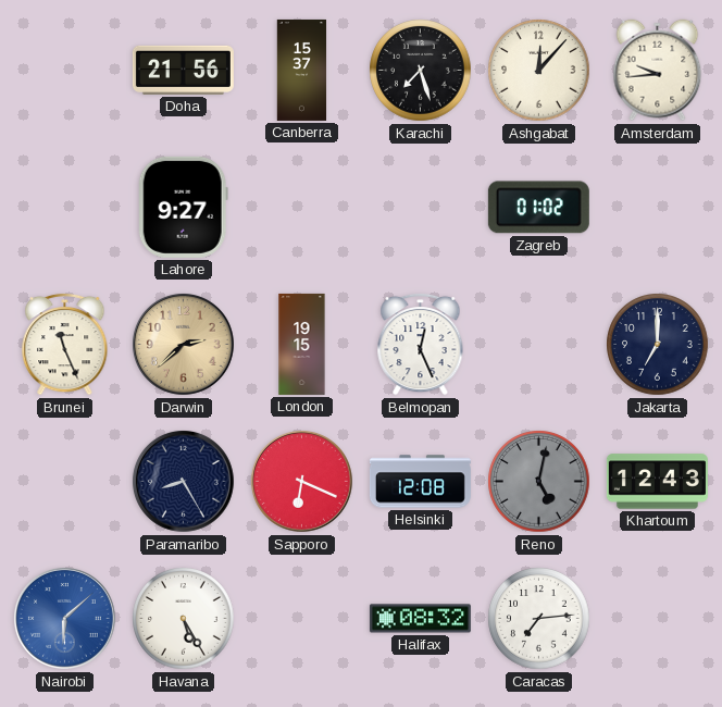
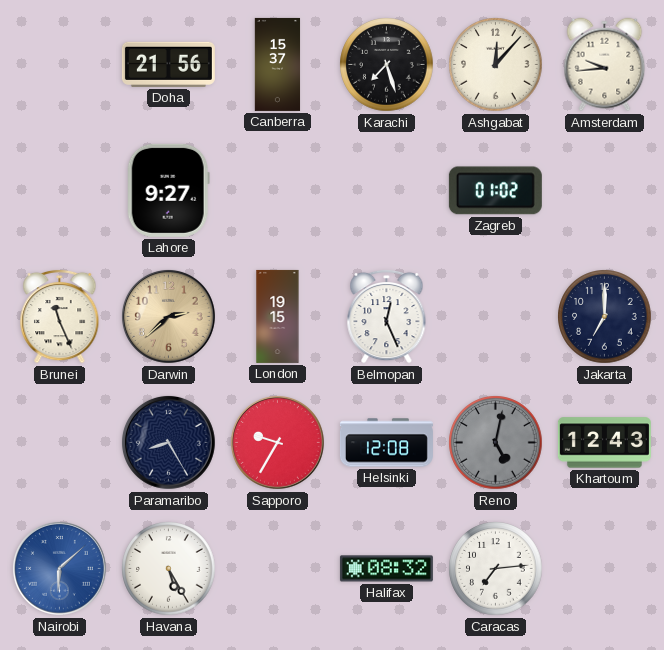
Sapporo: 6:19 -> 9:35
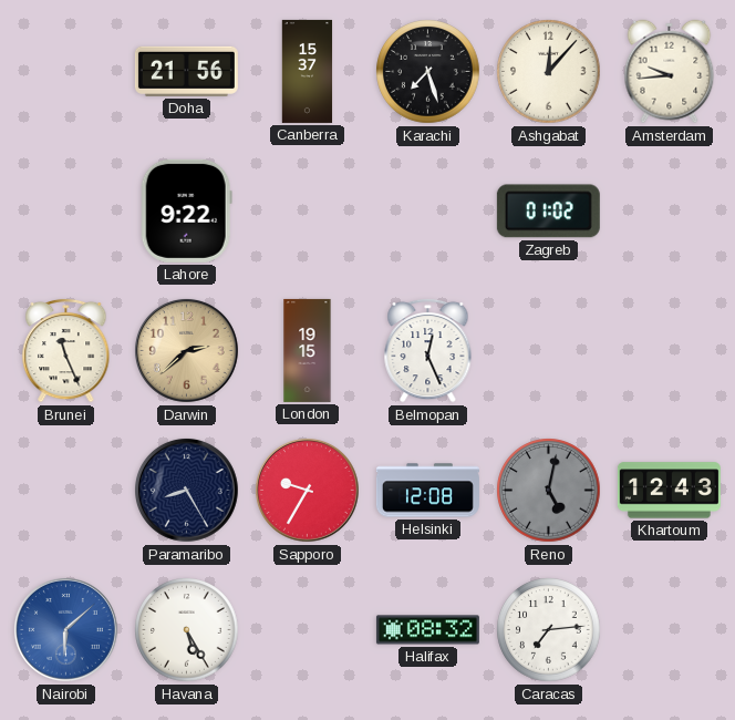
Lahore: 9:27 -> 9:22
Jakarta: 7:00 -> none
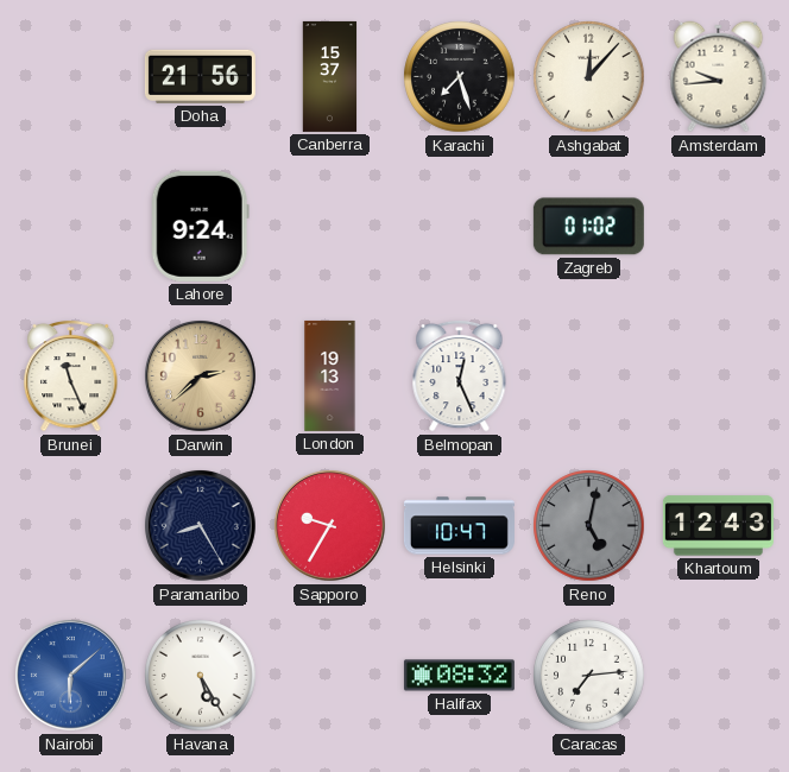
Lahore: 9:22 -> 9:24
London: 19:15 -> 19:13
Helsinki: 12:08 -> 10:47
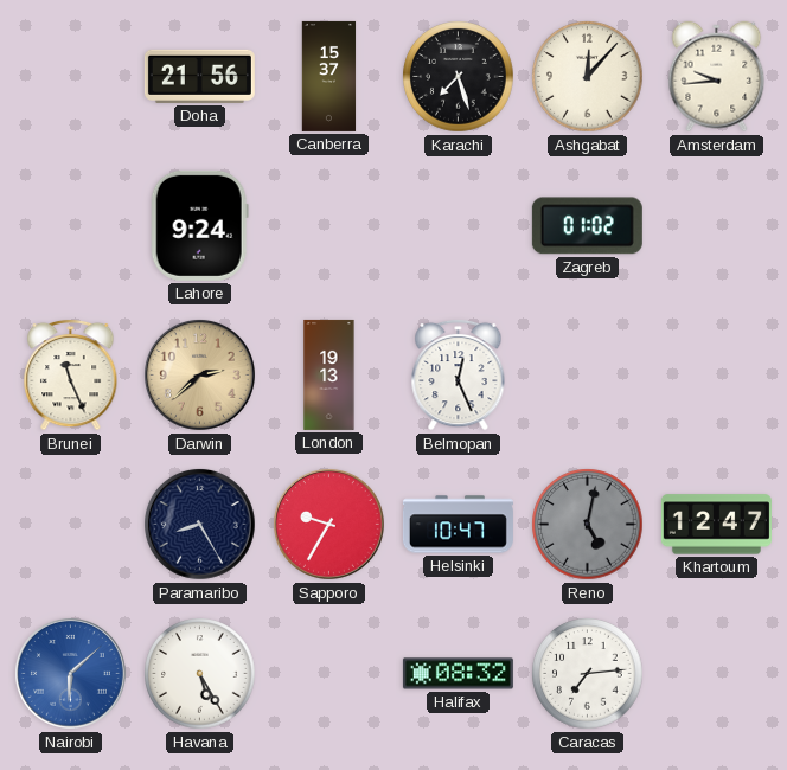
Khartoum: 12:43 -> 12:47
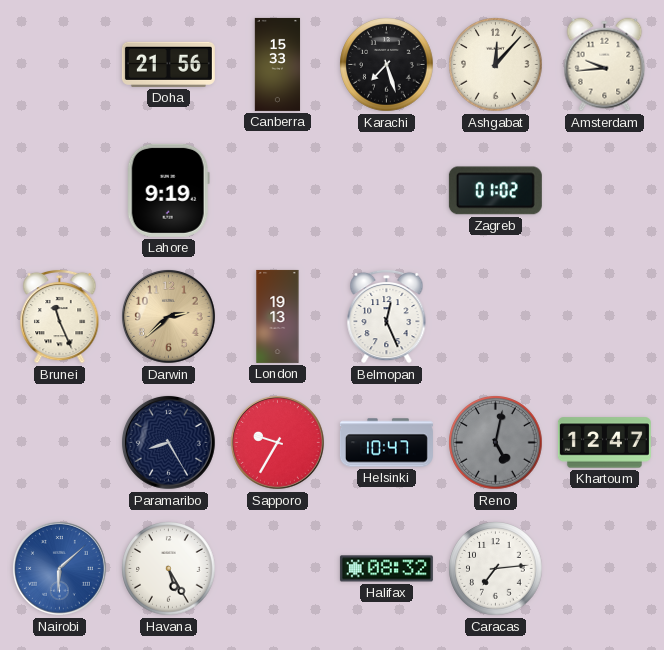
Canberra: 15:37 -> 15:33
Lahore: 9:24 -> 9:19
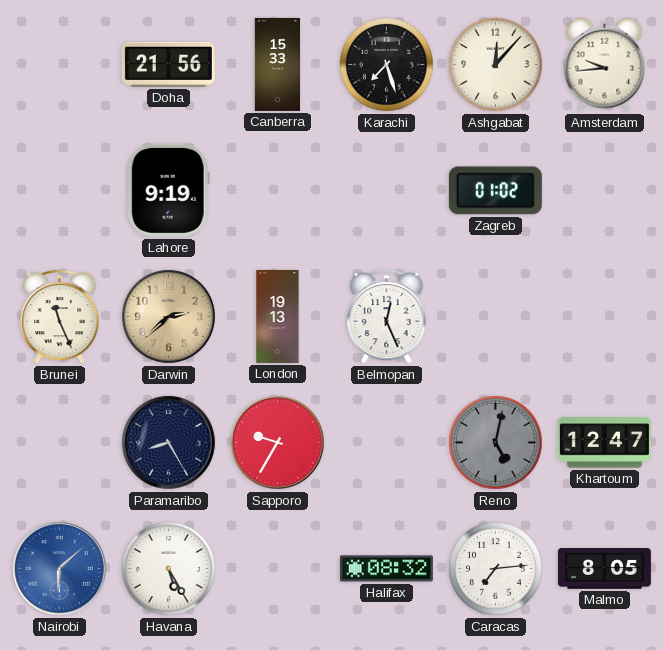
Helsinki: 10:47 -> none
Malmo: none -> 8:05
